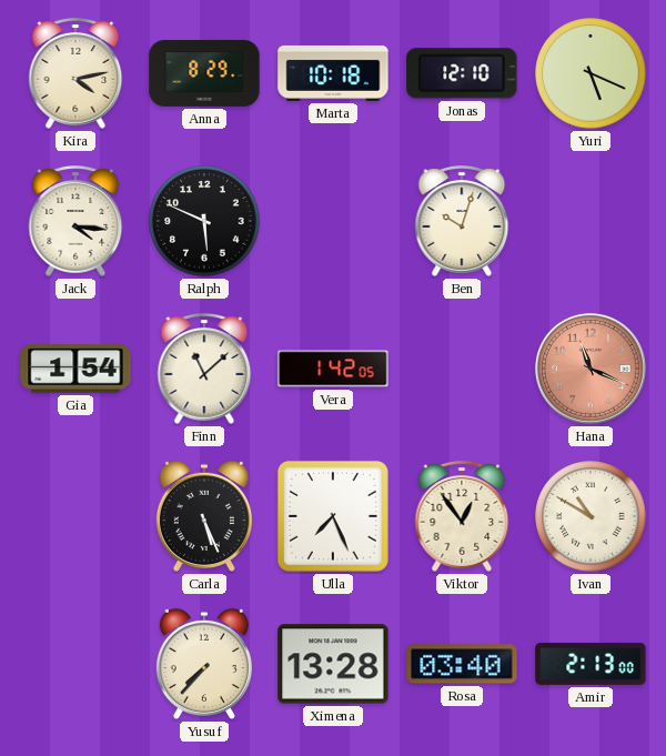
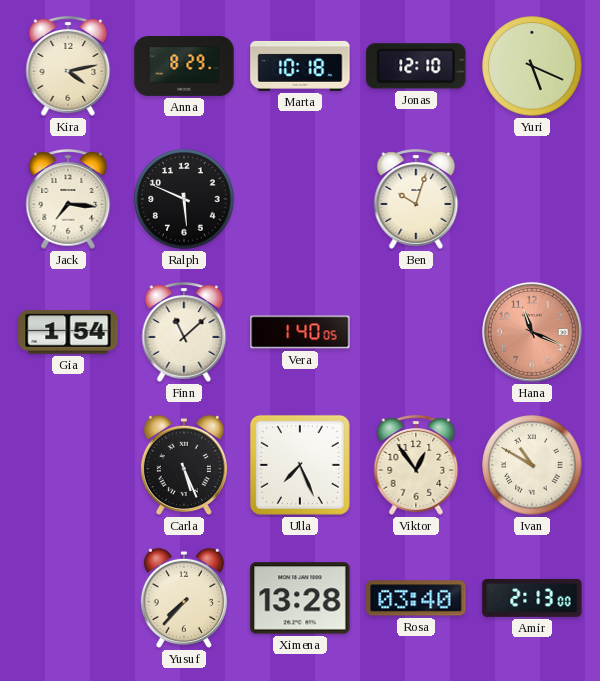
Jack: 4:16 -> 7:16
Vera: 1:42 -> 1:40
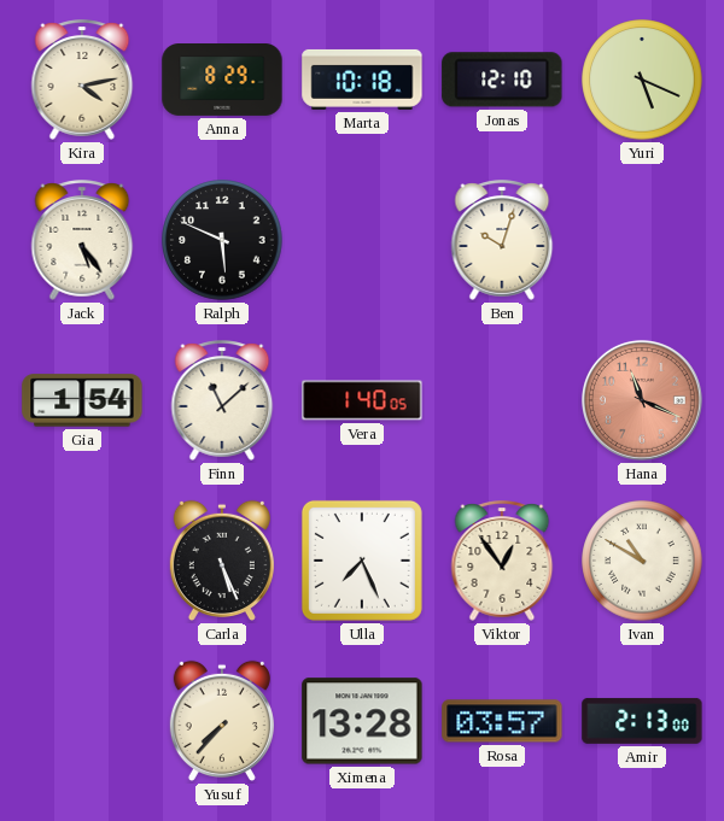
Jack: 7:16 -> 5:24
Rosa: 03:40 -> 03:57
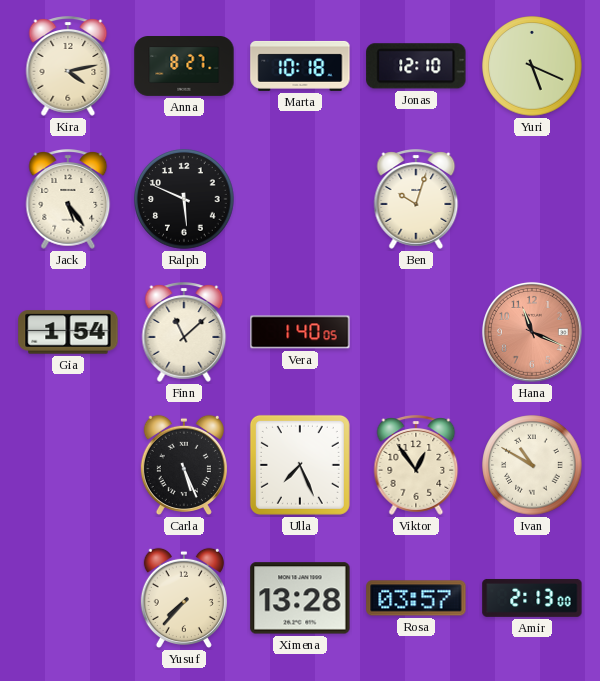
Anna: 8:29 -> 8:27
